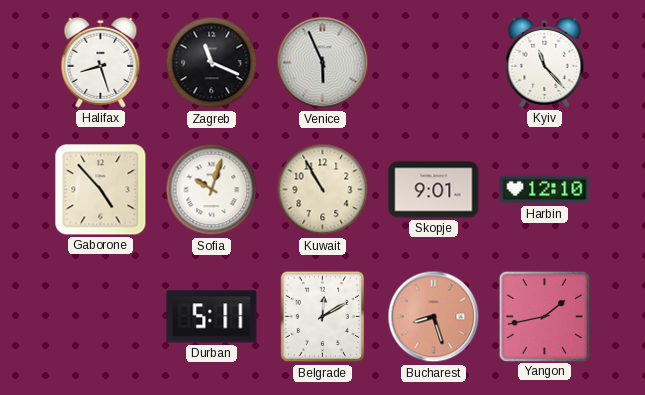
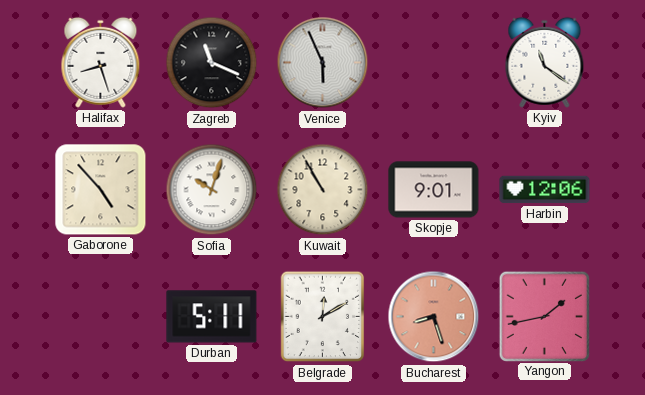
Kyiv: 11:23 -> 11:21
Harbin: 12:10 -> 12:06
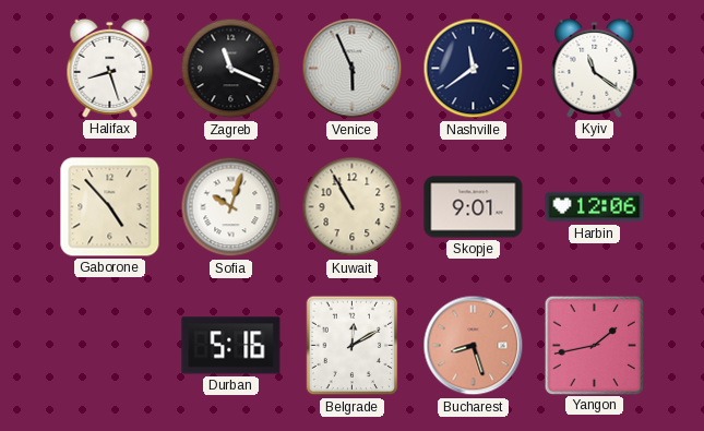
Nashville: none -> 11:39
Durban: 5:11 -> 5:16
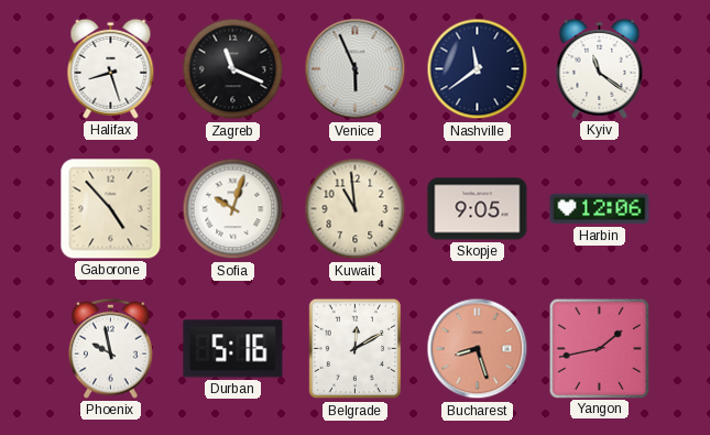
Kuwait: 10:55 -> 10:59
Skopje: 9:01 -> 9:05
Phoenix: none -> 9:58
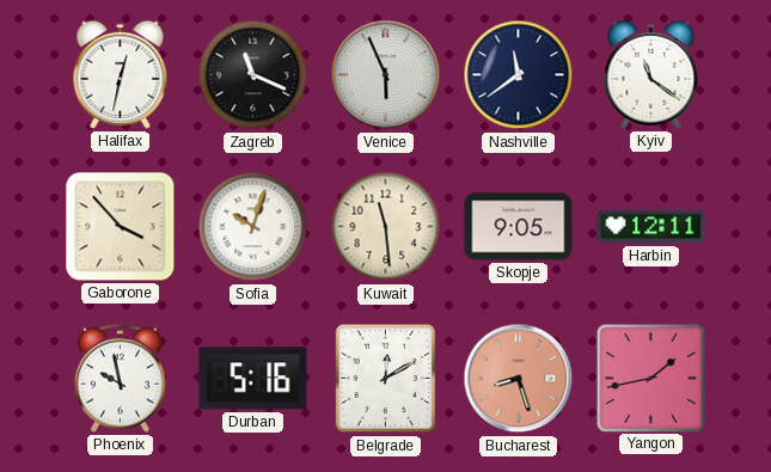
Halifax: 8:27 -> 12:32
Gaborone: 4:53 -> 3:53
Kuwait: 10:59 -> 11:29
Harbin: 12:06 -> 12:11
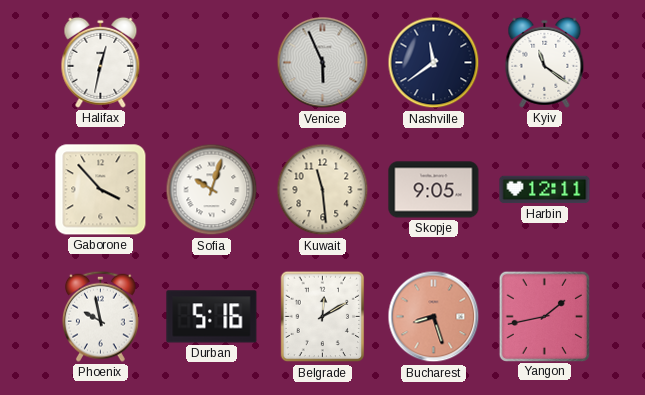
Zagreb: 11:19 -> none
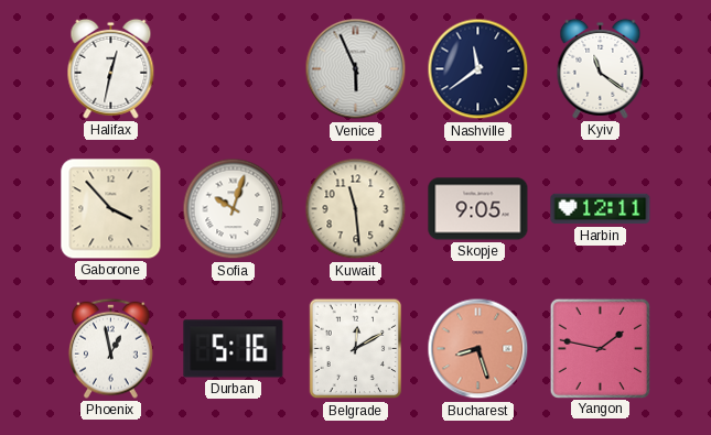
Phoenix: 9:58 -> 12:58
Yangon: 1:43 -> 1:47
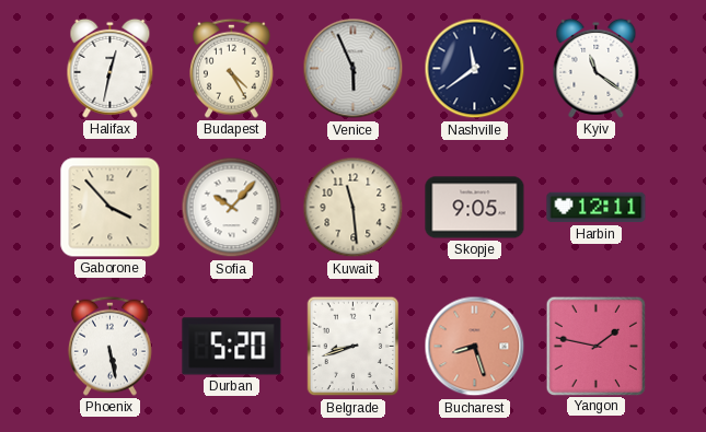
Budapest: none -> 4:25
Sofia: 10:03 -> 10:07
Phoenix: 12:58 -> 5:28
Durban: 5:16 -> 5:20
Belgrade: 12:10 -> 8:42
